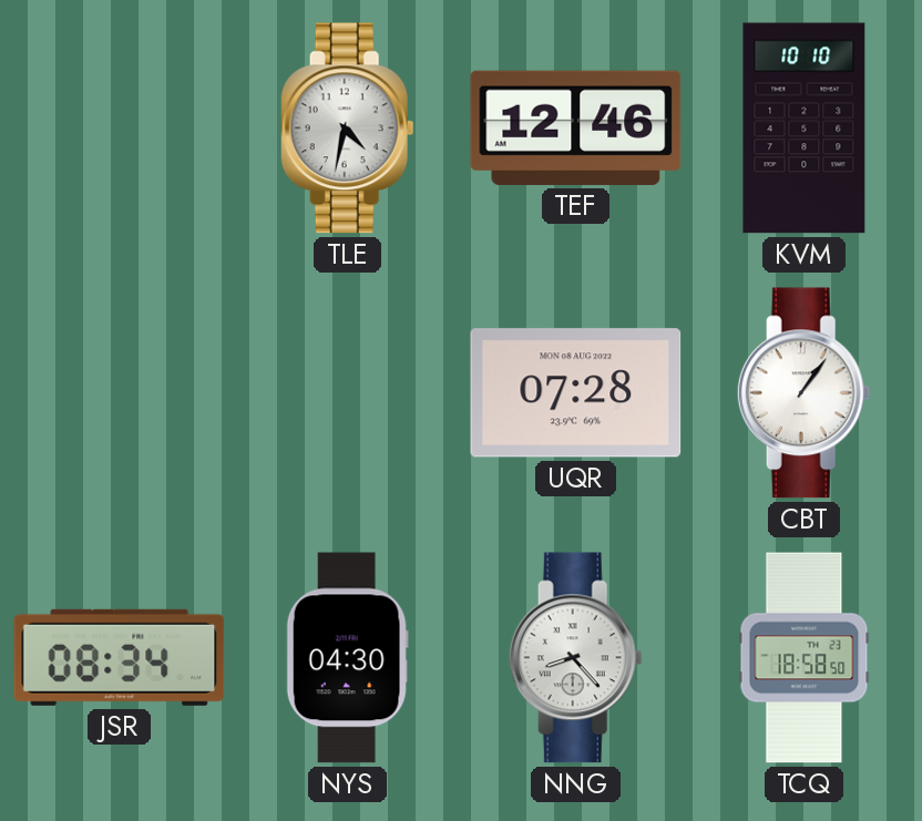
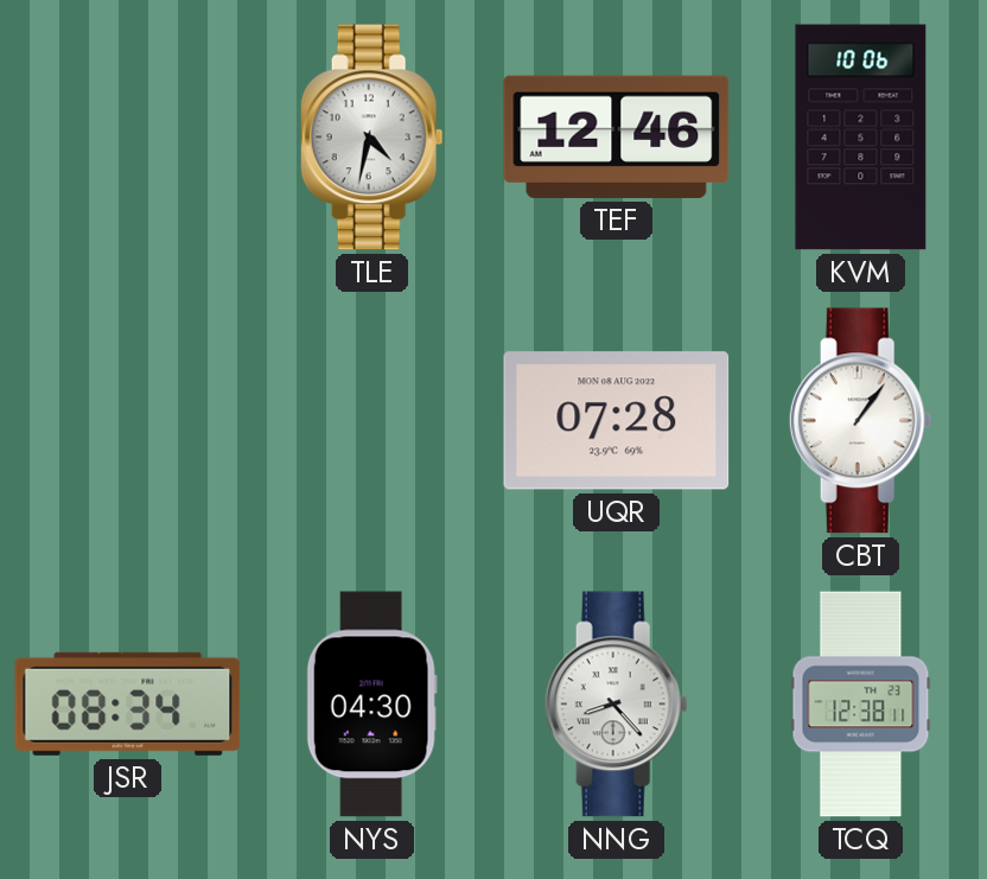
KVM: 10:10 -> 10:06
TCQ: 18:58 -> 12:38
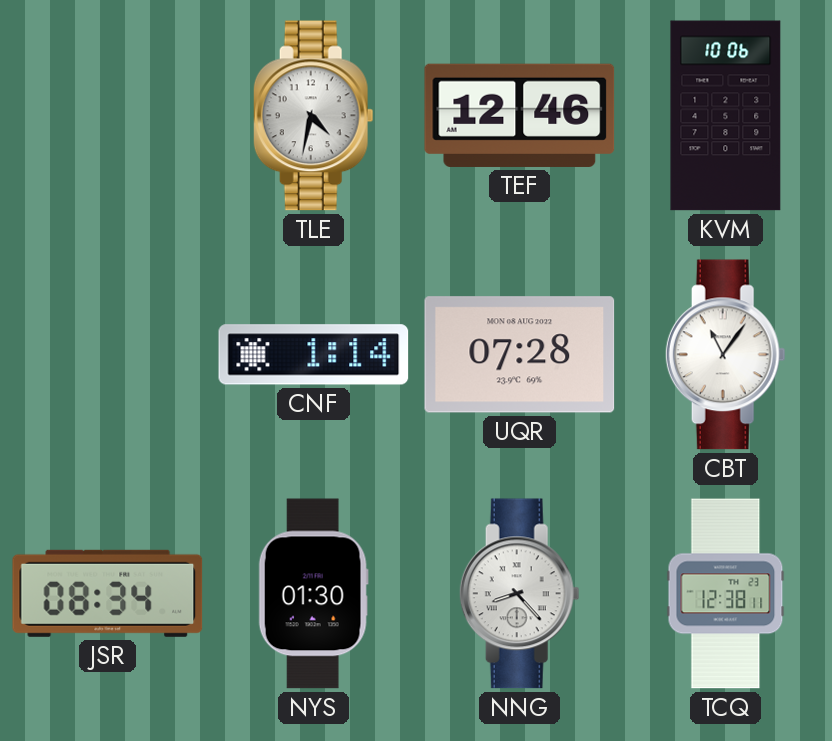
CNF: none -> 1:14
CBT: 1:06 -> 11:06
NYS: 04:30 -> 01:30
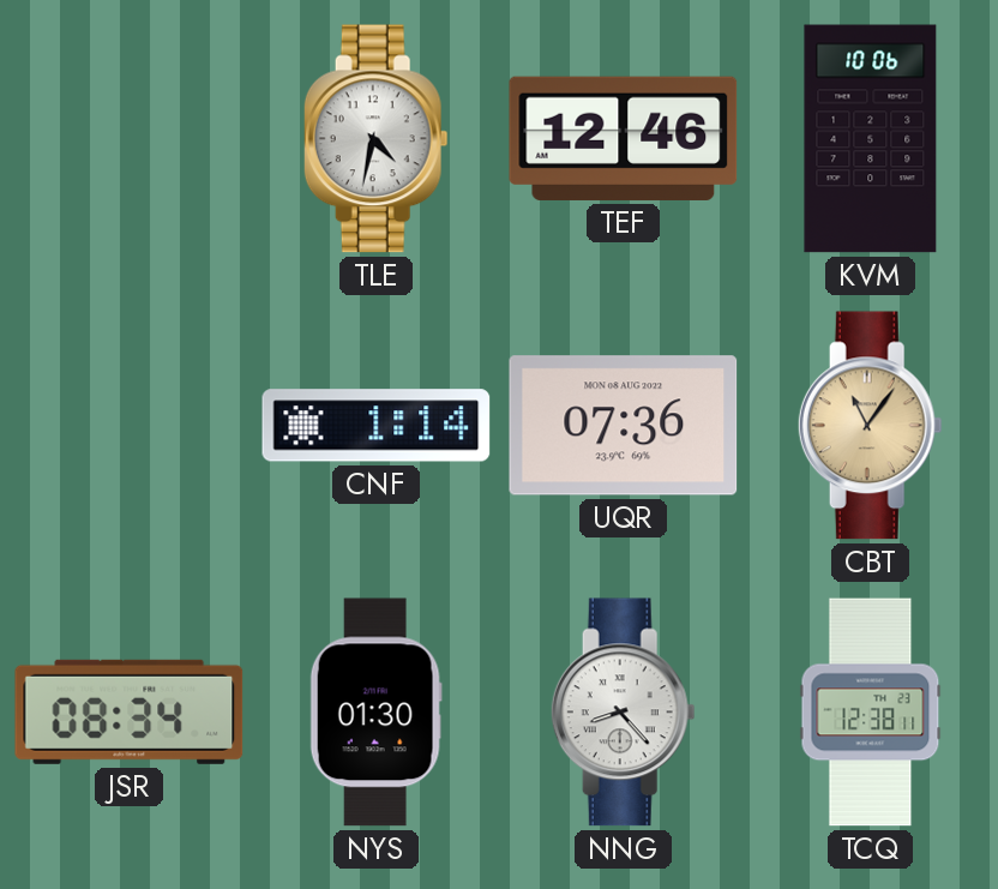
UQR: 07:28 -> 07:36
CBT dial: white -> champagne
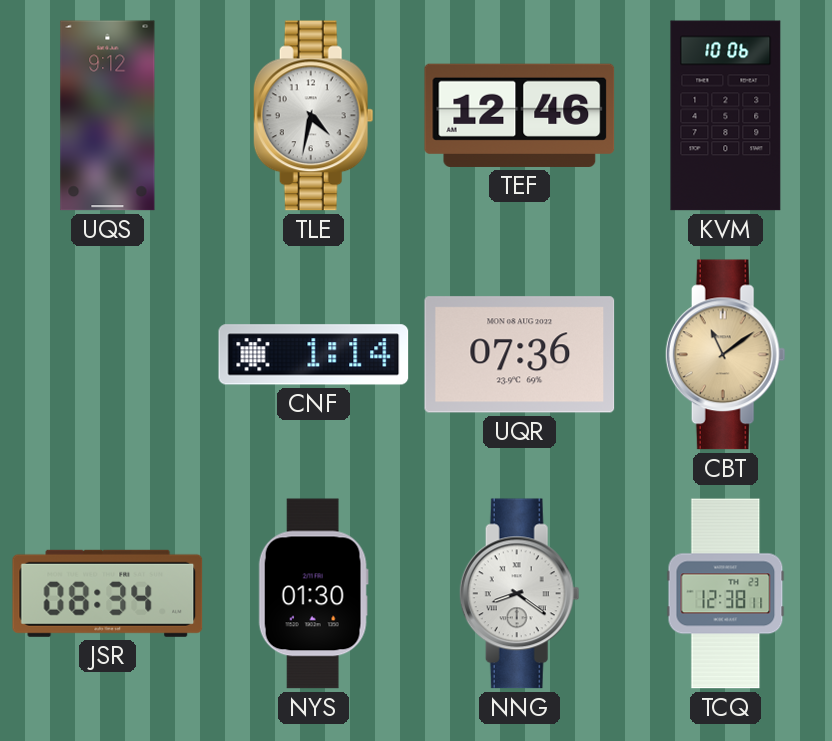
UQS: none -> 9:12
CBT: 11:06 -> 11:09
NNG: 8:23 -> 8:21
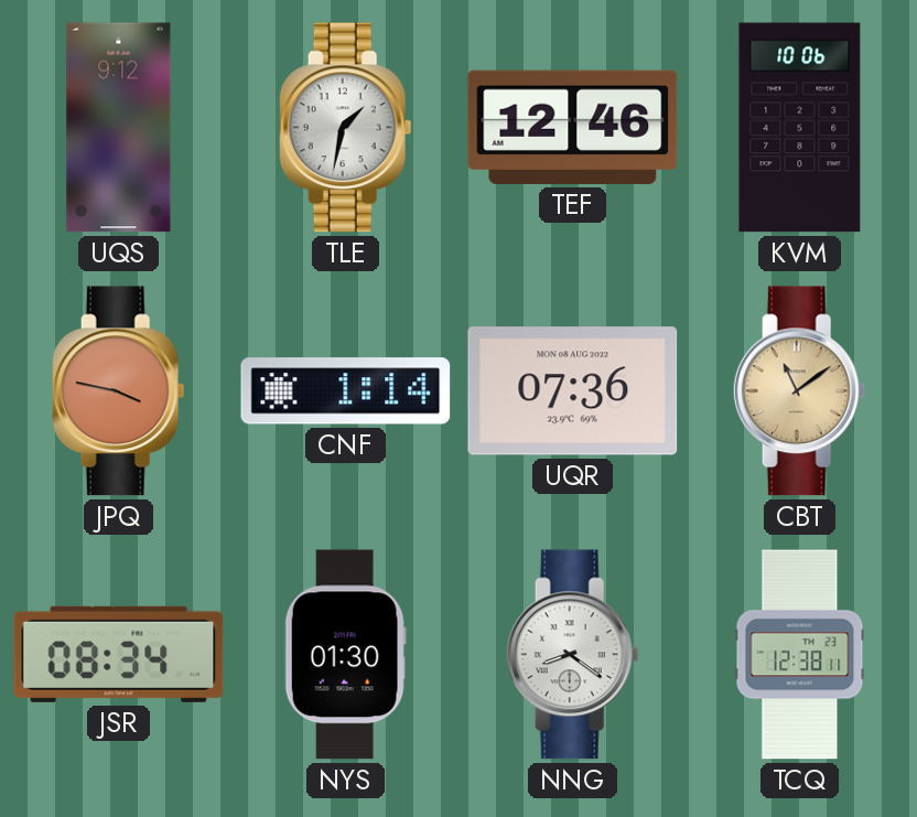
TLE: 4:32 -> 1:32
JPQ: none -> 3:47
